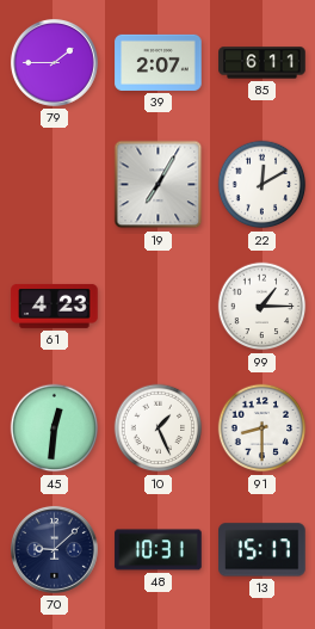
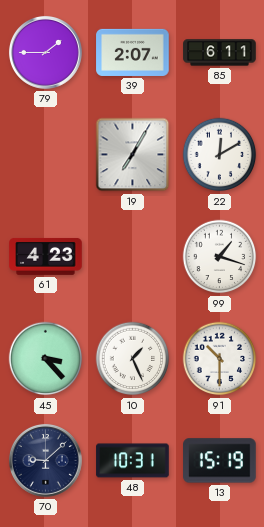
99: 1:15 -> 1:18
45: 12:31 -> 3:23
91: 8:30 -> 10:30
13: 15:17 -> 15:19
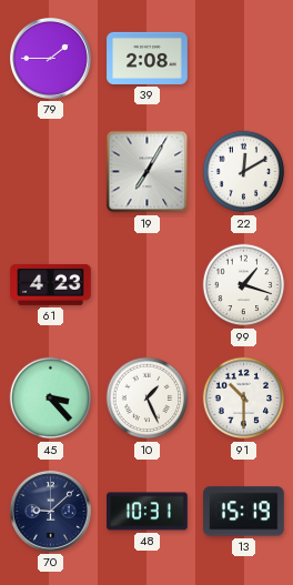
39: 2:07 -> 2:08
85: 6:11 -> none
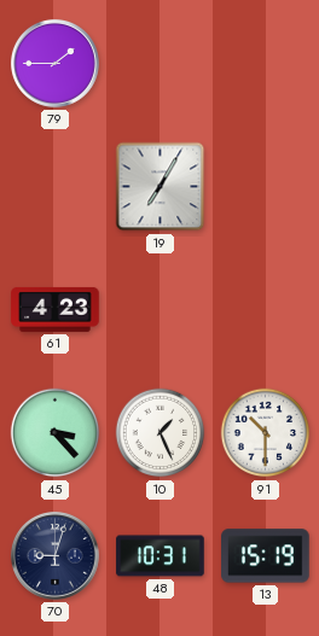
39: 2:08 -> none
22: 12:10 -> none
99: 1:18 -> none
70: 9:08 -> 9:03
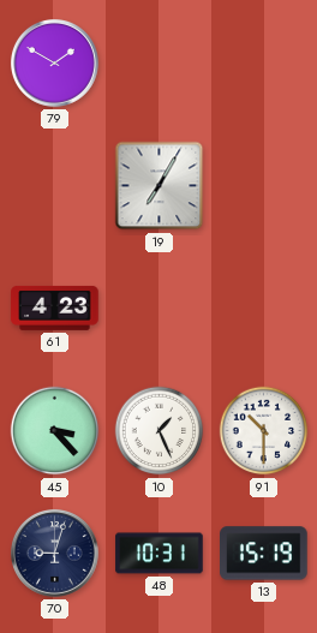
79: 1:45 -> 1:50
